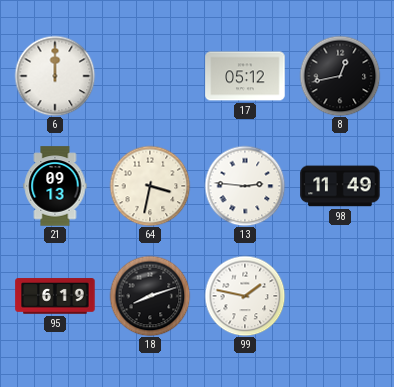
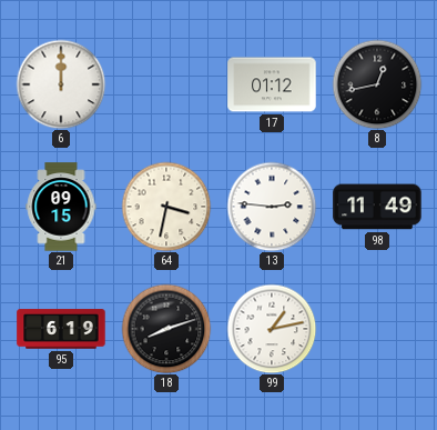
17: 05:12 -> 01:12
21: 09:13 -> 09:15
99: 1:47 -> 1:13
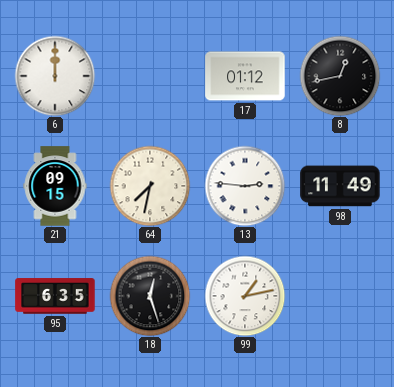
64: 3:32 -> 7:32
95: 6:19 -> 6:35
18: 8:12 -> 12:27
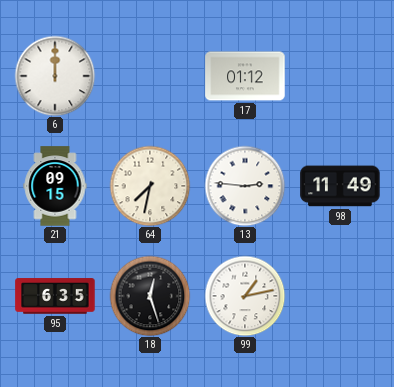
8: 12:43 -> none
